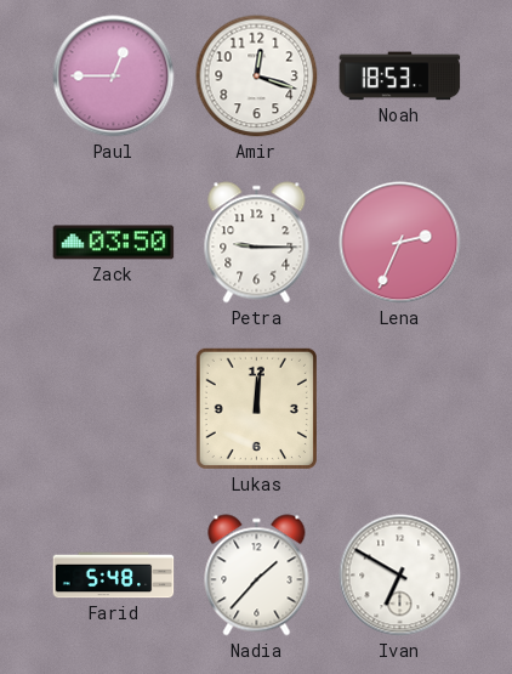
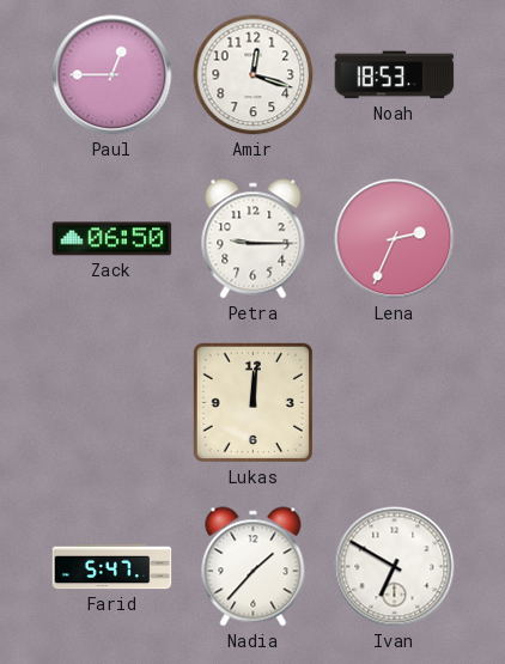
Zack: 03:50 -> 06:50
Farid: 5:48 -> 5:47
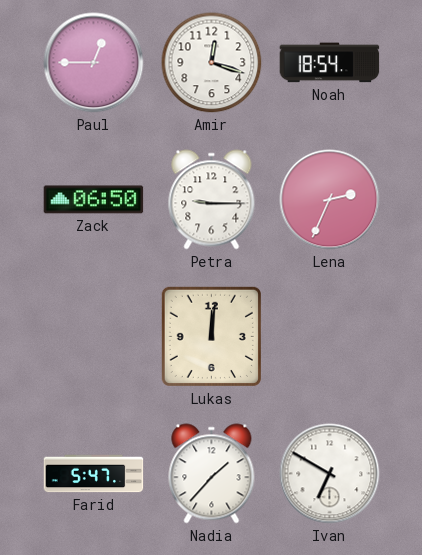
Noah: 18:53 -> 18:54
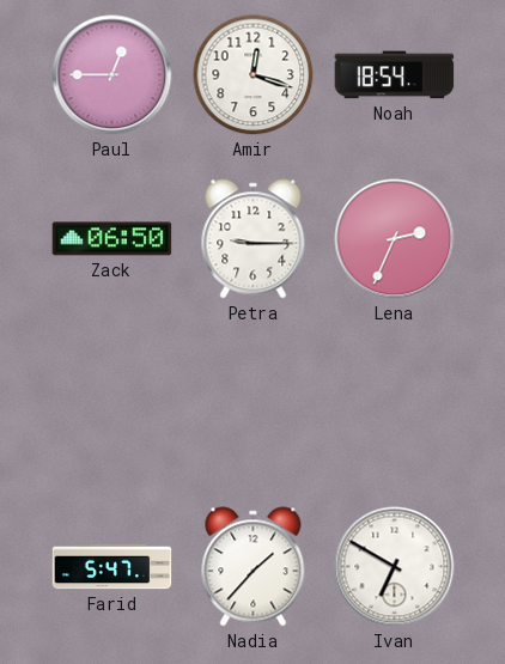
Lukas: 12:01 -> none
